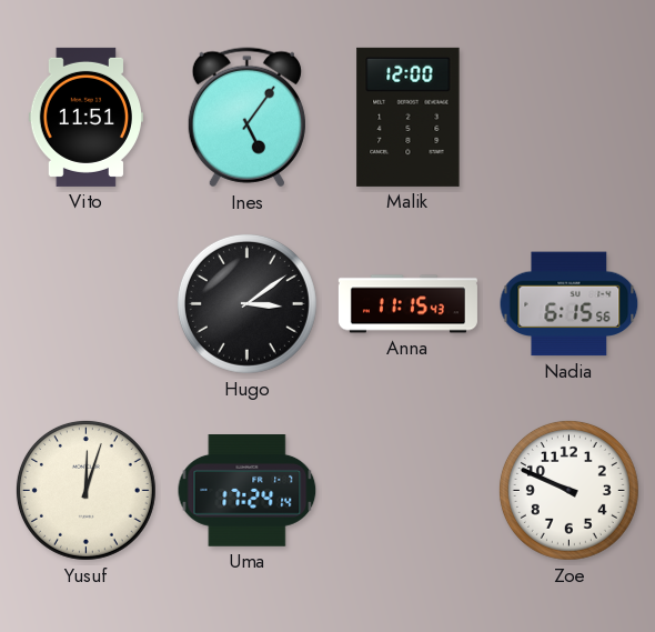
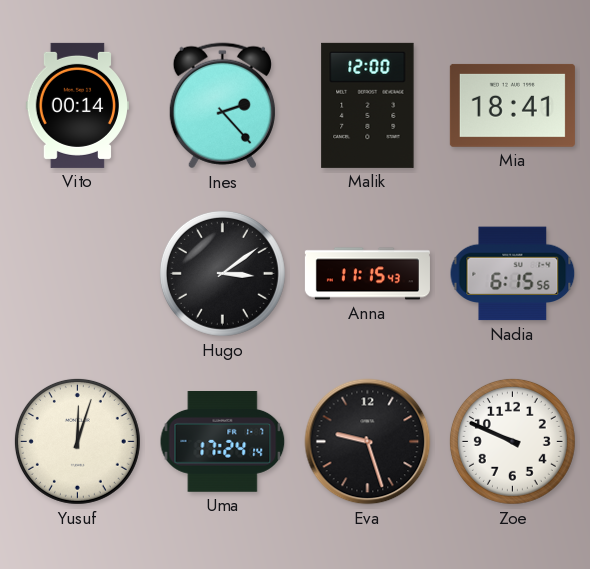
Vito: 11:51 -> 00:14
Ines: 5:06 -> 2:23
Mia: none -> 18:41
Eva: none -> 9:27
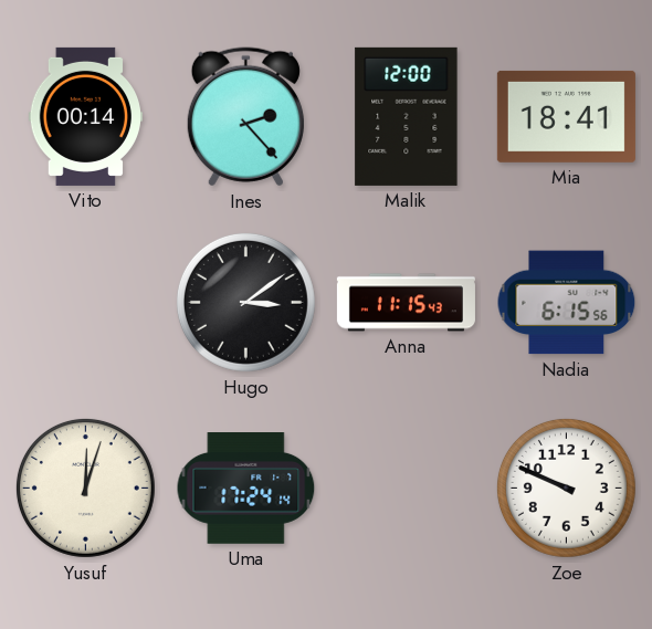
Eva: 9:27 -> none
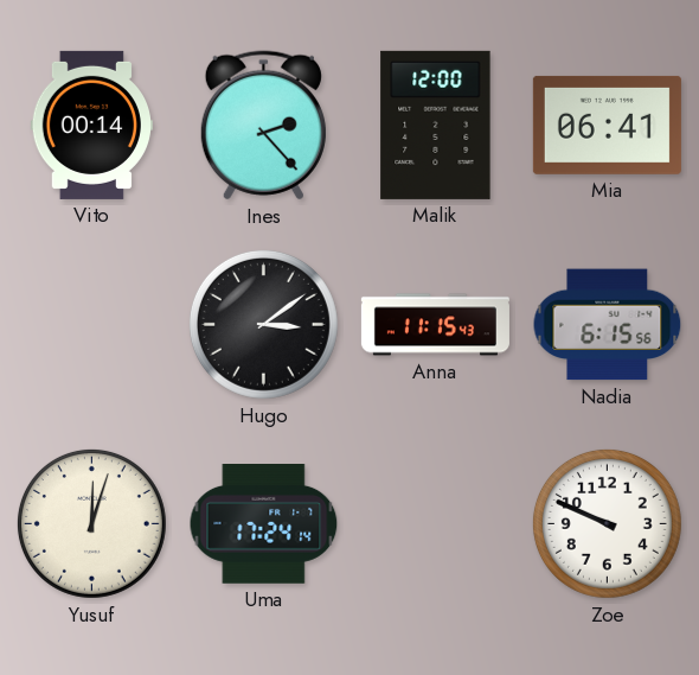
Mia: 18:41 -> 06:41
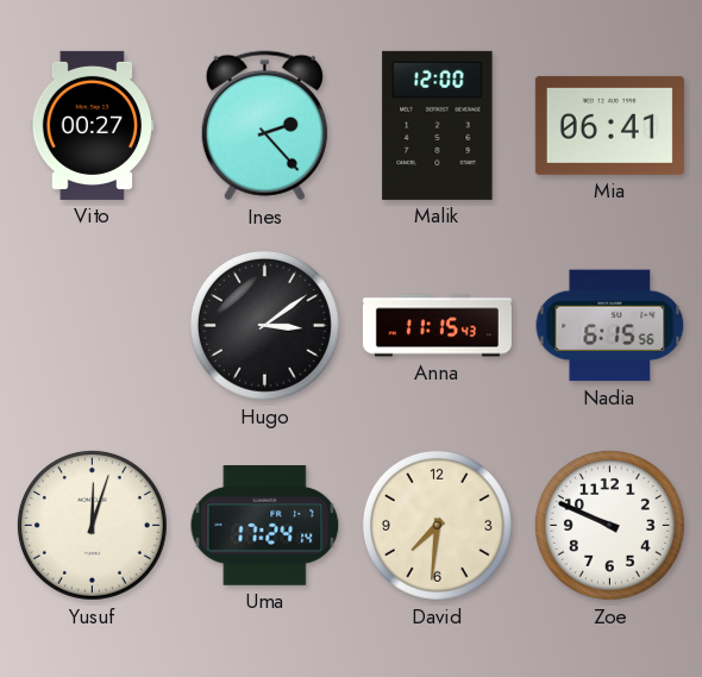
Vito: 00:14 -> 00:27
David: none -> 7:31
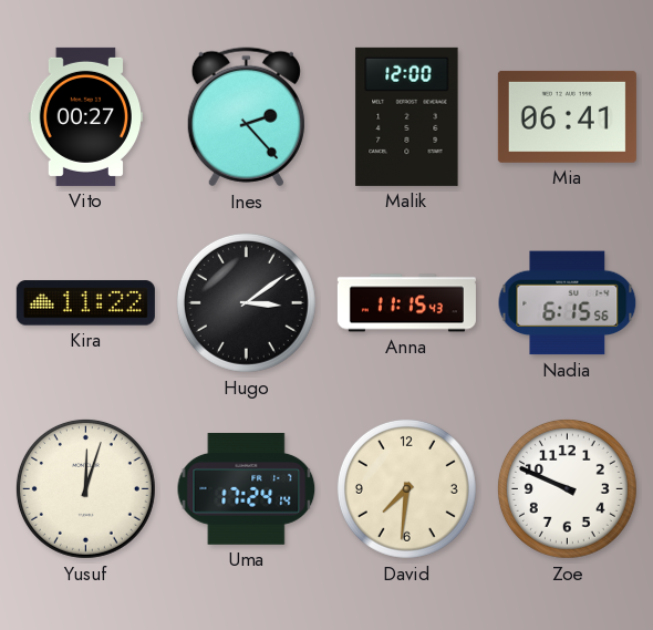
Kira: none -> 11:22
